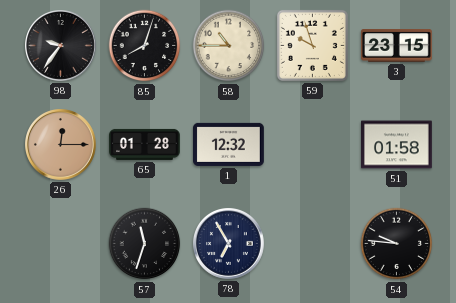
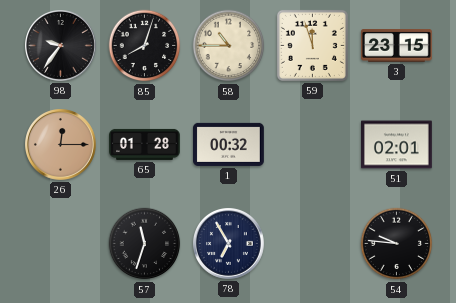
59: 9:57 -> 11:57
1: 12:32 -> 00:32
51: 01:58 -> 02:01
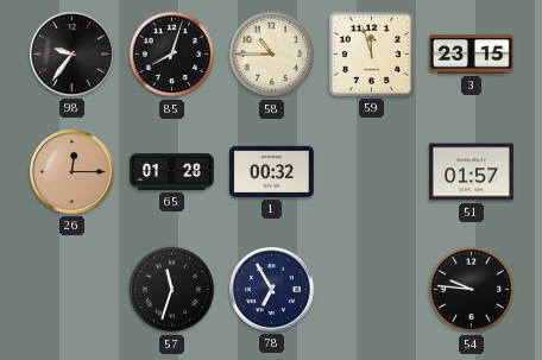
51: 02:01 -> 01:57
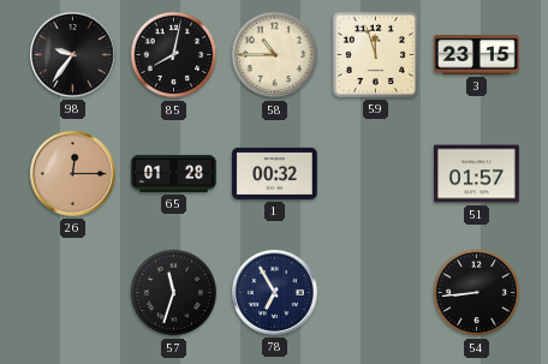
85: 8:03 -> 8:02
54: 9:46 -> 8:44
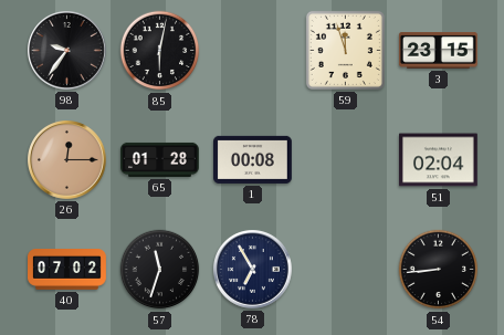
85: 8:02 -> 6:02
58: 10:45 -> none
1: 00:32 -> 00:08
51: 01:57 -> 02:04
40: none -> 07:02
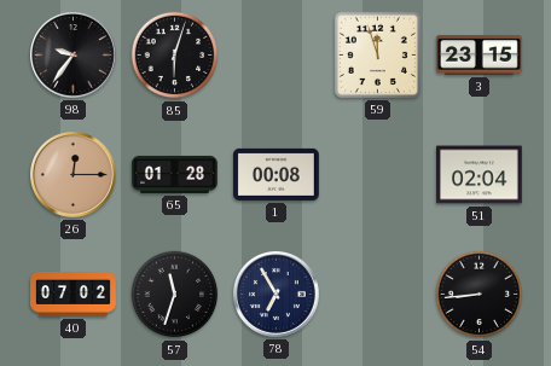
85: 6:02 -> 6:03
